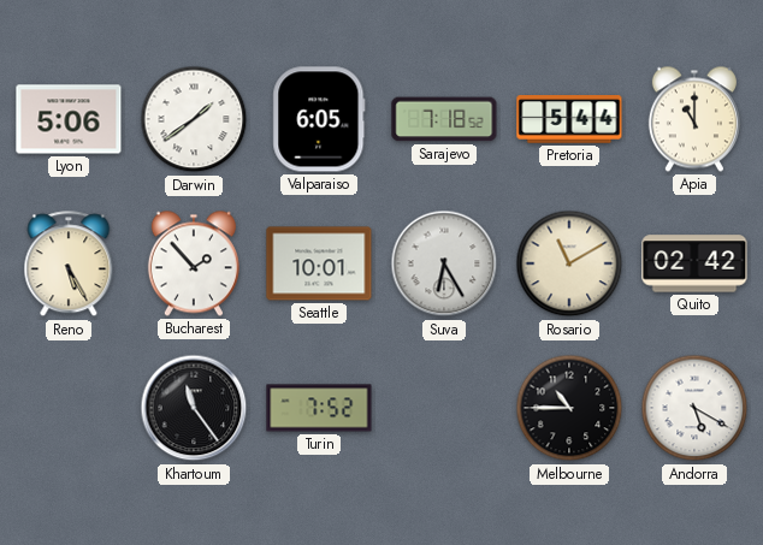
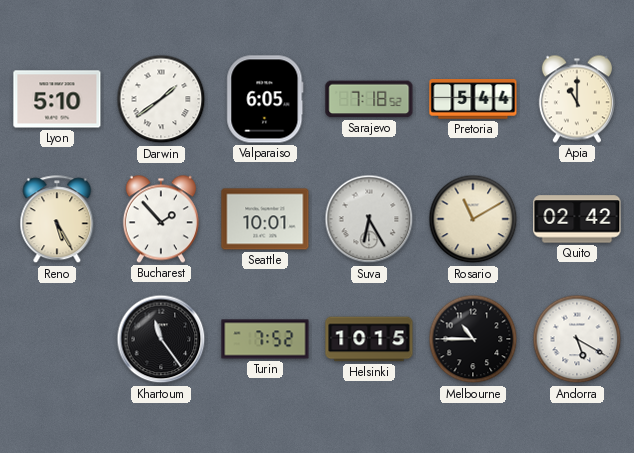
Lyon: 5:06 -> 5:10
Helsinki: none -> 10:15
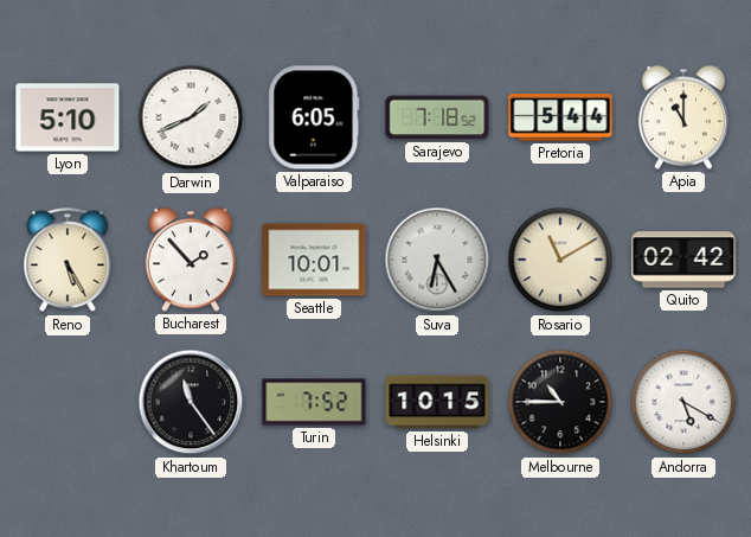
Darwin: 1:39 -> 1:41
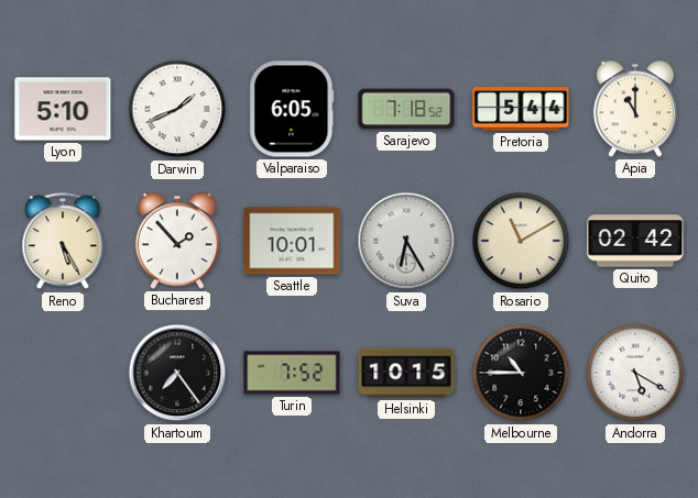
Khartoum: 11:24 -> 7:24
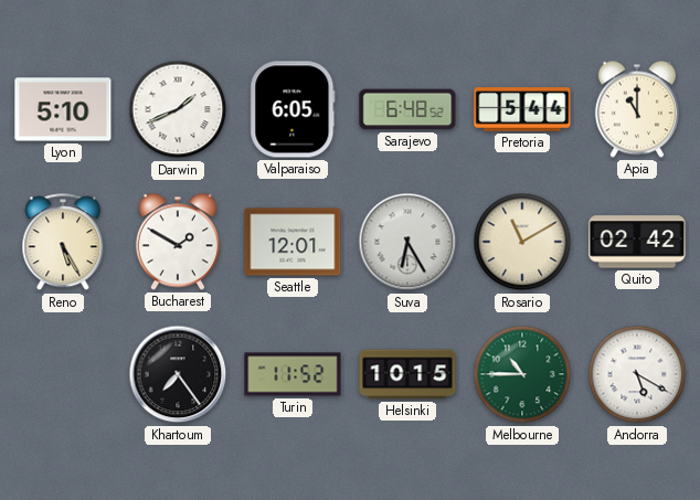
Sarajevo: 7:18 -> 6:48
Bucharest: 1:53 -> 1:50
Seattle: 10:01 -> 12:01
Turin: 7:52 -> 11:52
Melbourne dial: black -> green
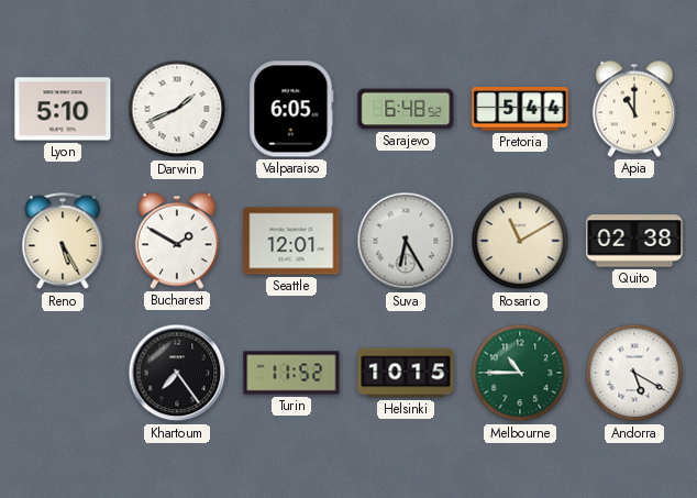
Quito: 02:42 -> 02:38
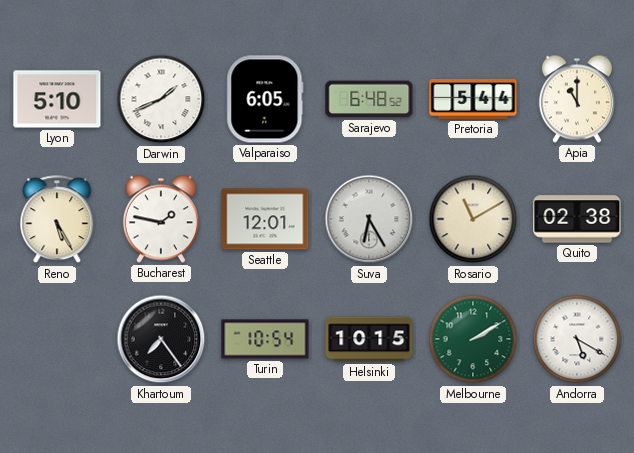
Bucharest: 1:50 -> 1:47
Turin: 11:52 -> 10:54
Melbourne: 10:45 -> 2:10
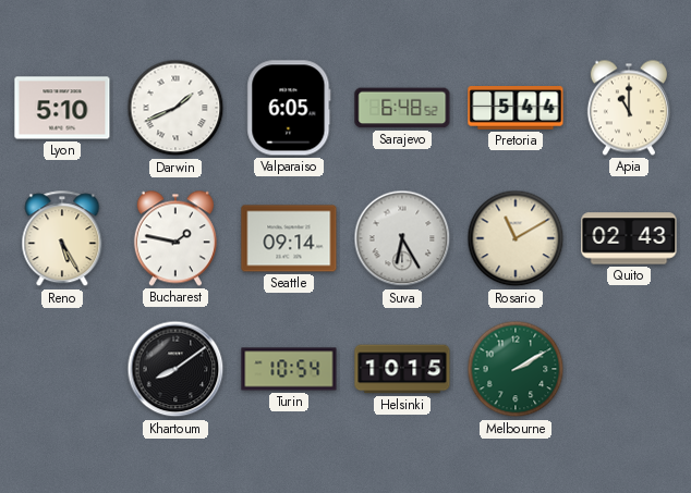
Seattle: 12:01 -> 09:14
Quito: 02:38 -> 02:43
Khartoum: 7:24 -> 8:09
Andorra: 5:20 -> none
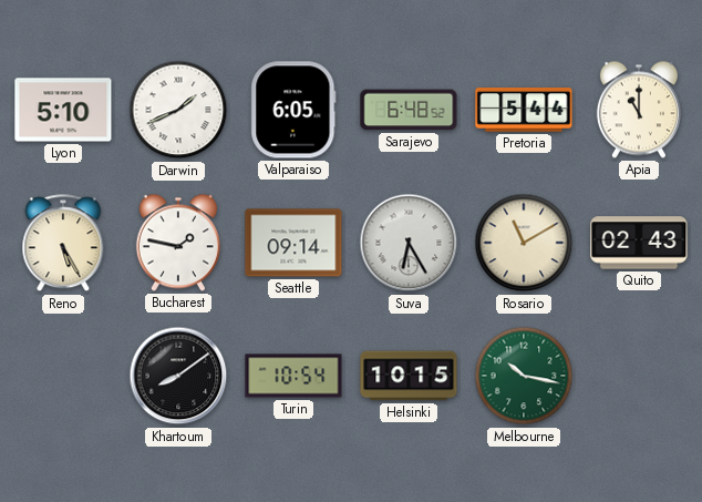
Melbourne: 2:10 -> 10:17
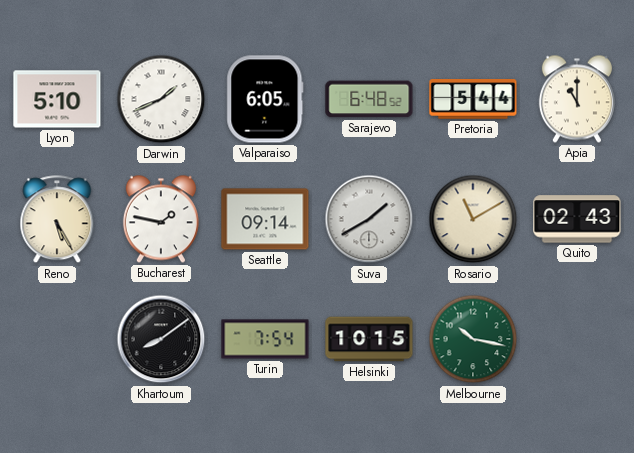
Suva: 6:25 -> 1:40
Turin: 10:54 -> 7:54
